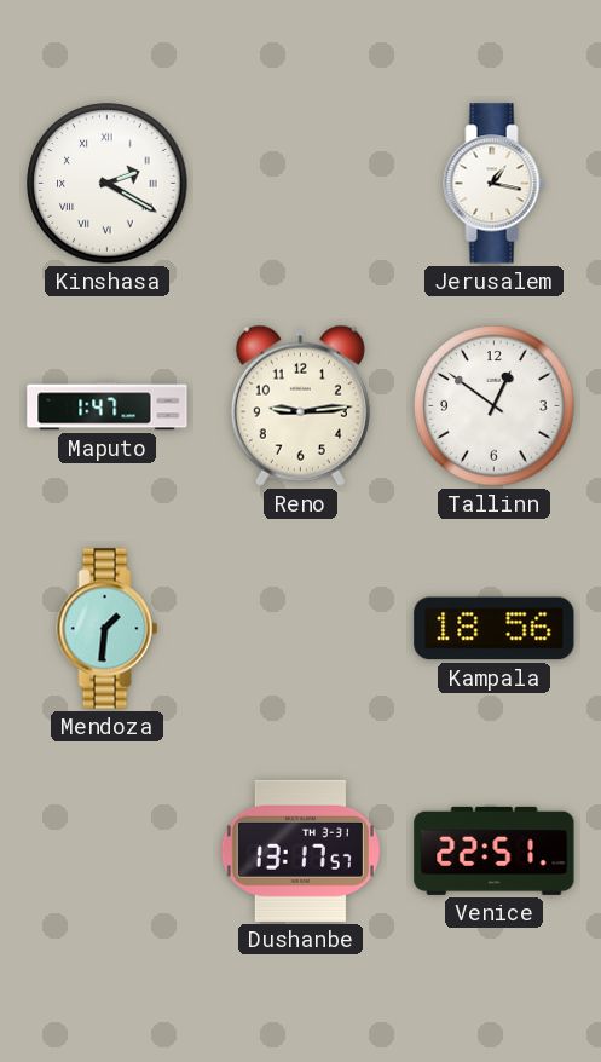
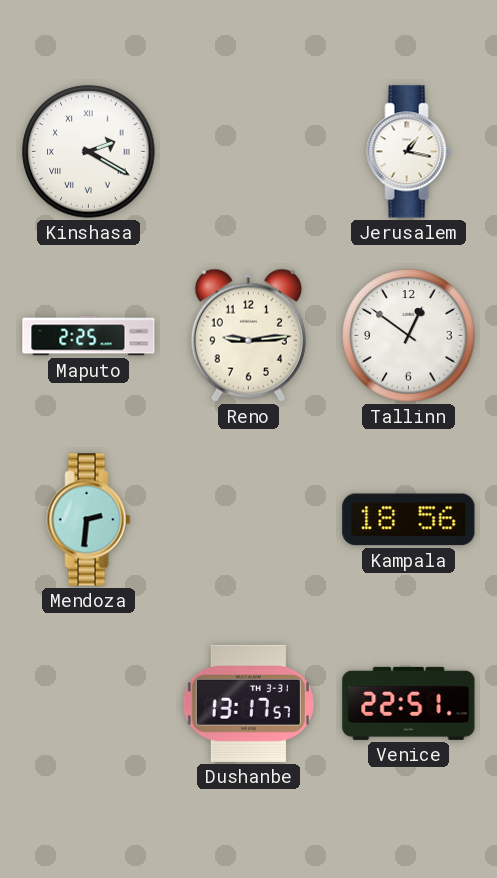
Maputo: 1:47 -> 2:25
Mendoza: 1:31 -> 2:31
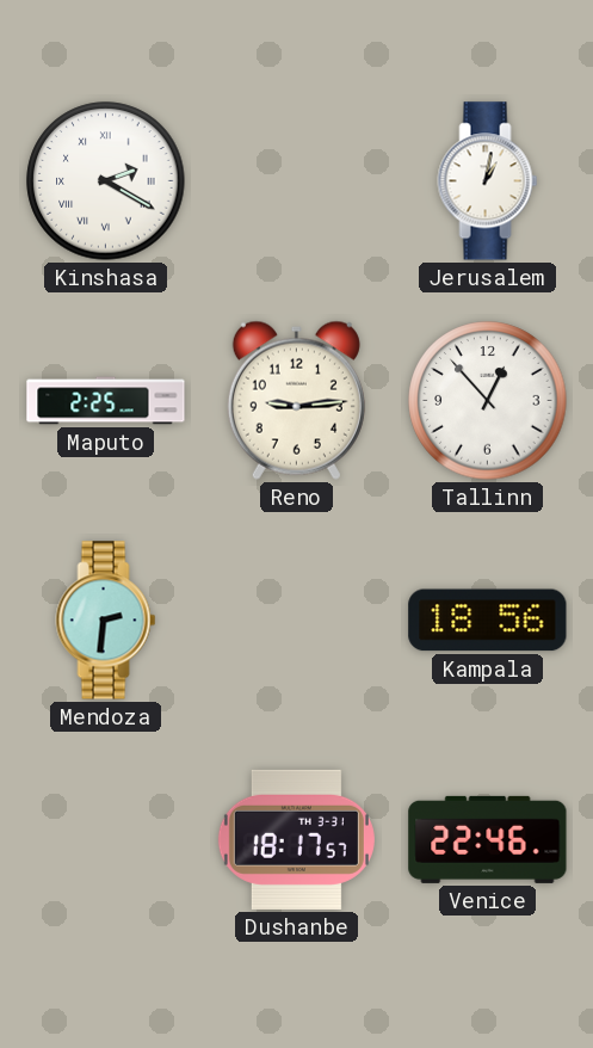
Jerusalem: 1:17 -> 1:02
Tallinn: 12:51 -> 12:53
Dushanbe: 13:17 -> 18:17
Venice: 22:51 -> 22:46
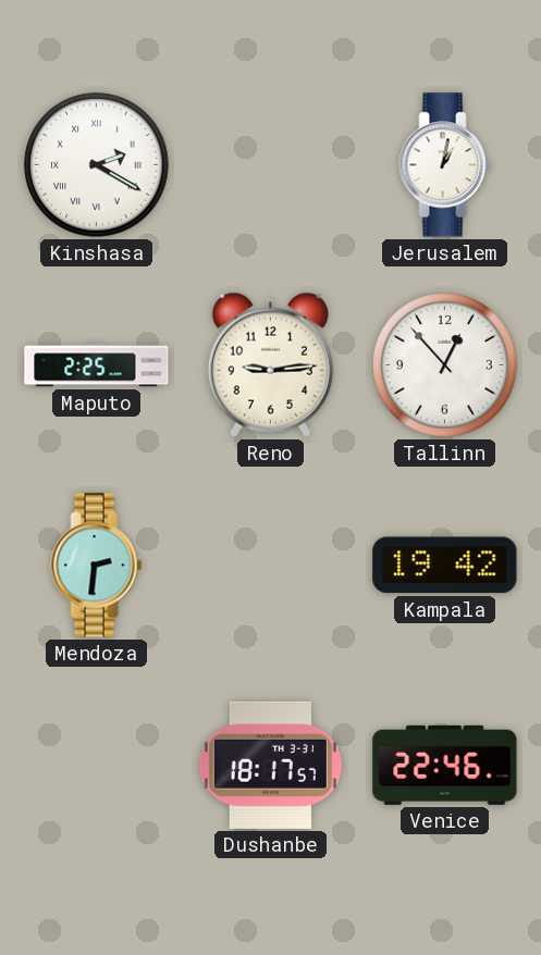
Kampala: 18:56 -> 19:42
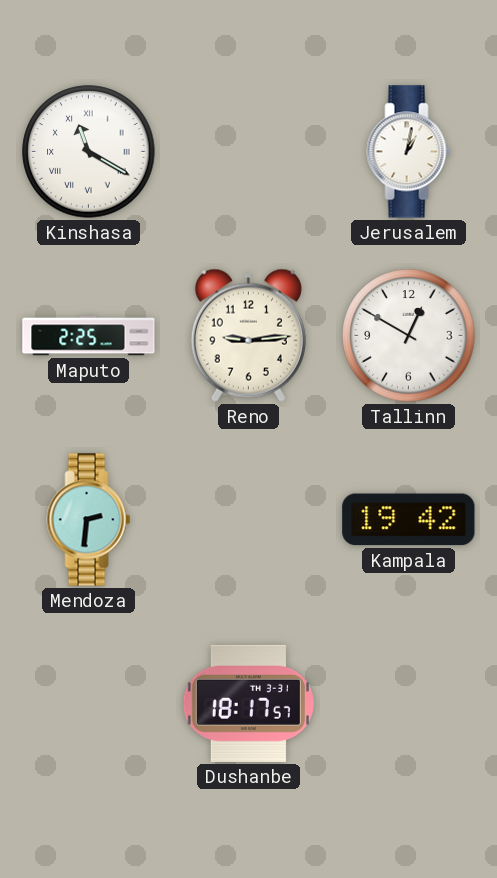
Kinshasa: 2:20 -> 11:20
Tallinn: 12:53 -> 12:50
Venice: 22:46 -> none
